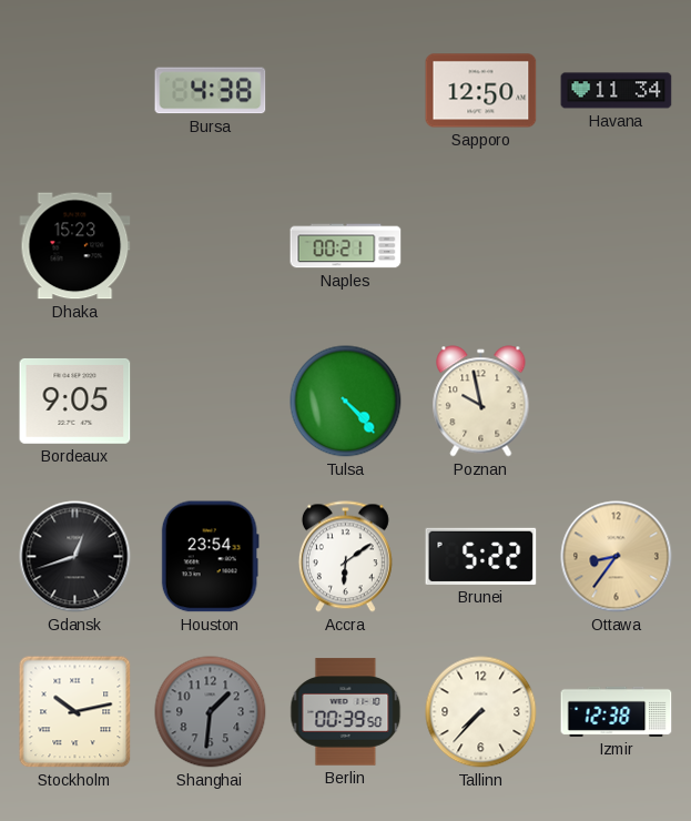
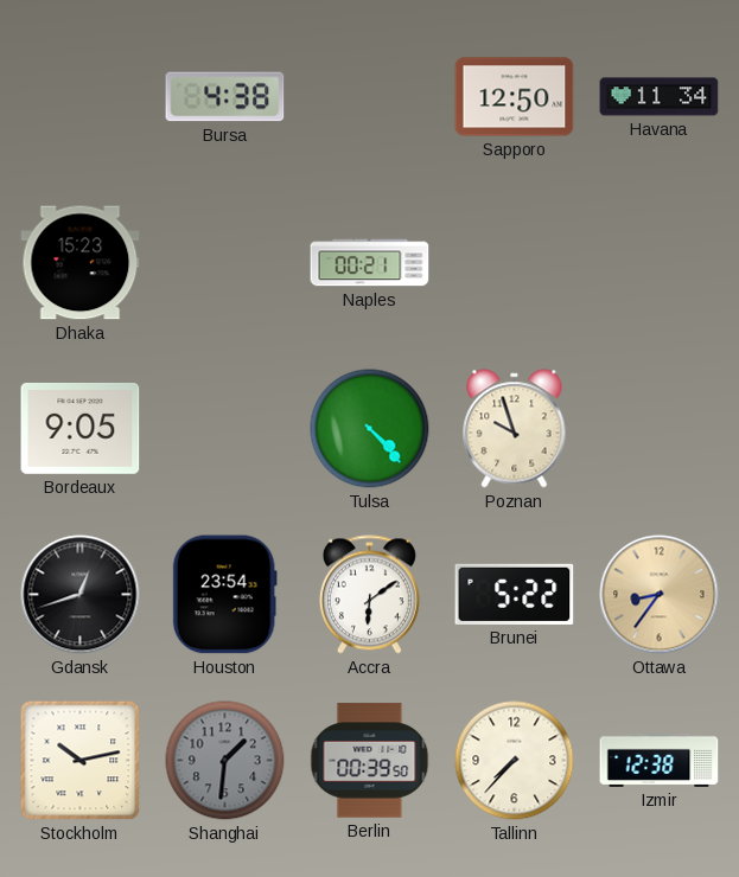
Poznan: 9:58 -> 9:57
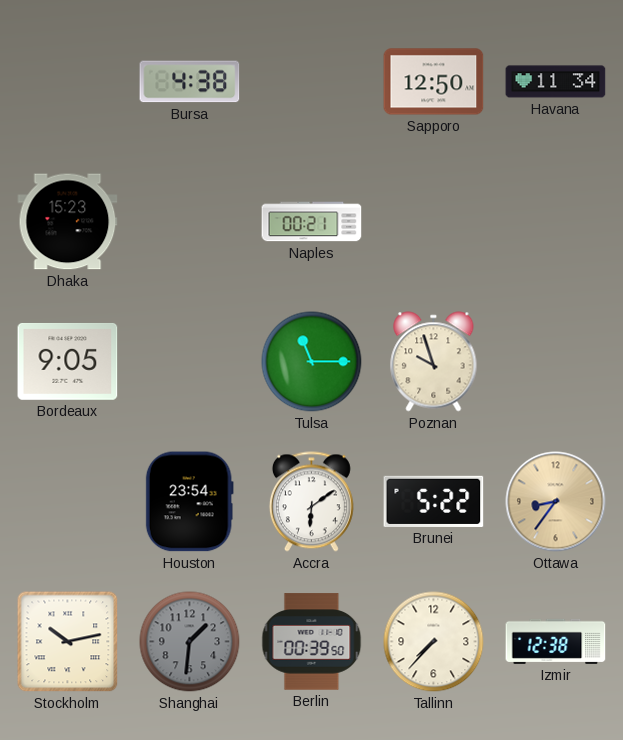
Tulsa: 4:23 -> 11:15
Gdansk: 12:42 -> none
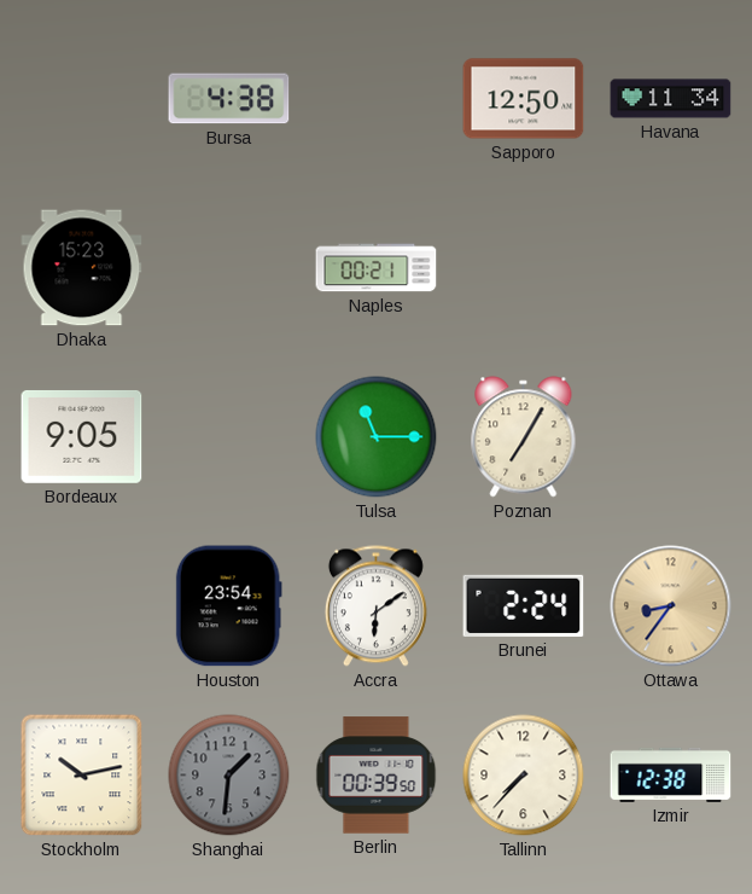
Poznan: 9:57 -> 7:05
Brunei: 5:22 -> 2:24
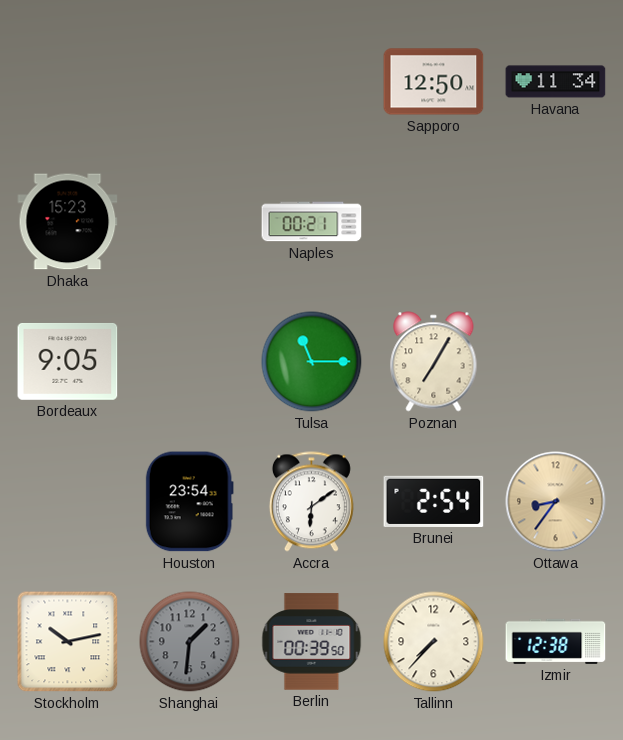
Bursa: 4:38 -> none
Brunei: 2:24 -> 2:54
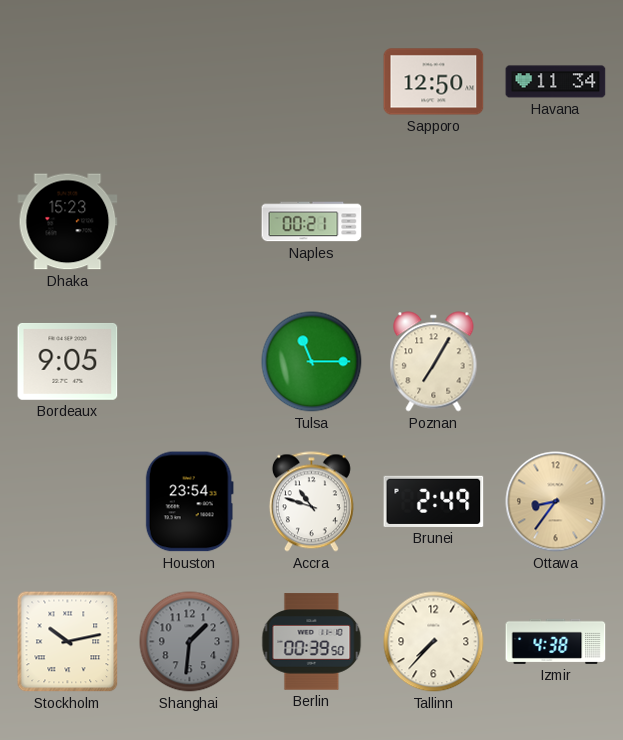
Accra: 6:09 -> 10:48
Brunei: 2:54 -> 2:49
Izmir: 12:38 -> 4:38
